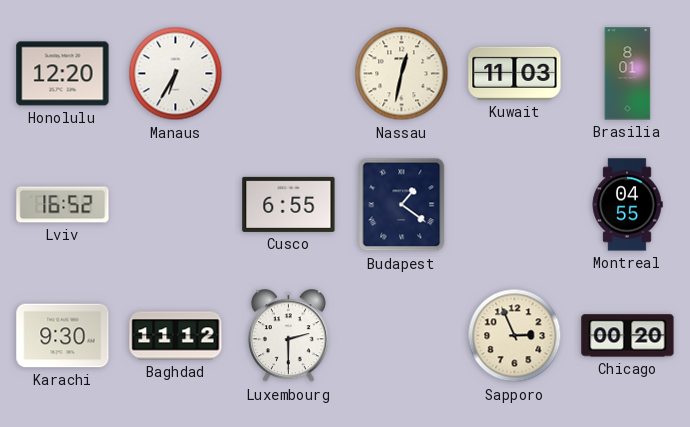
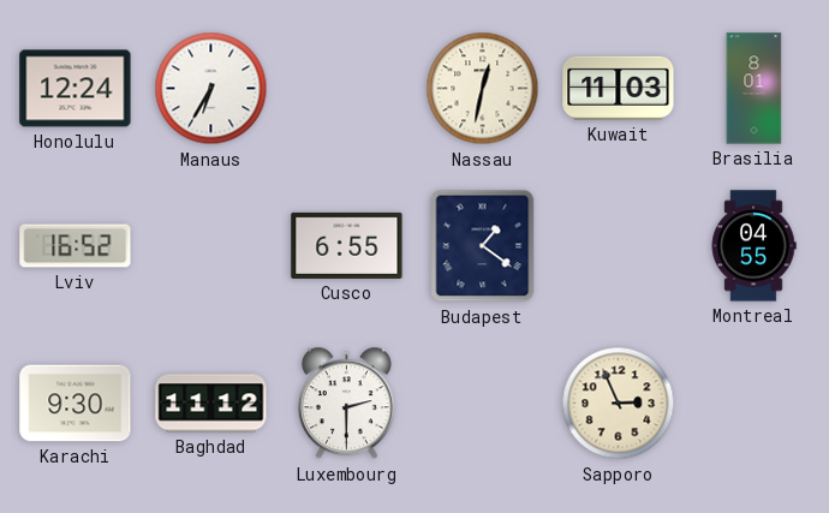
Honolulu: 12:20 -> 12:24
Chicago: 00:20 -> none
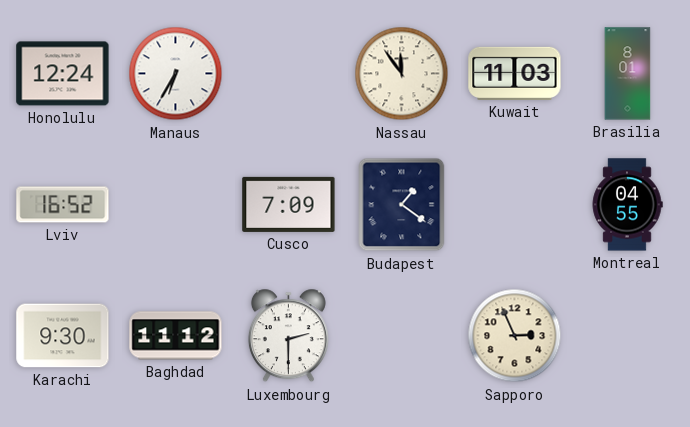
Nassau: 12:32 -> 11:54
Cusco: 6:55 -> 7:09
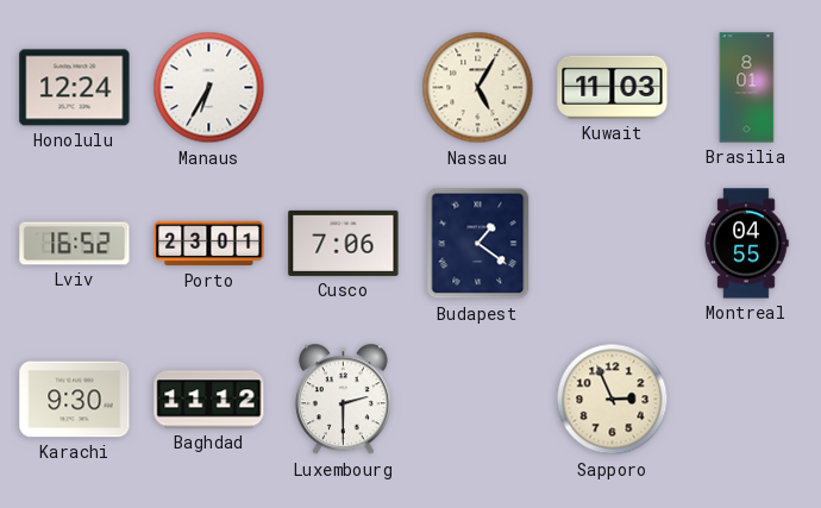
Nassau: 11:54 -> 5:05
Porto: none -> 23:01
Cusco: 7:09 -> 7:06
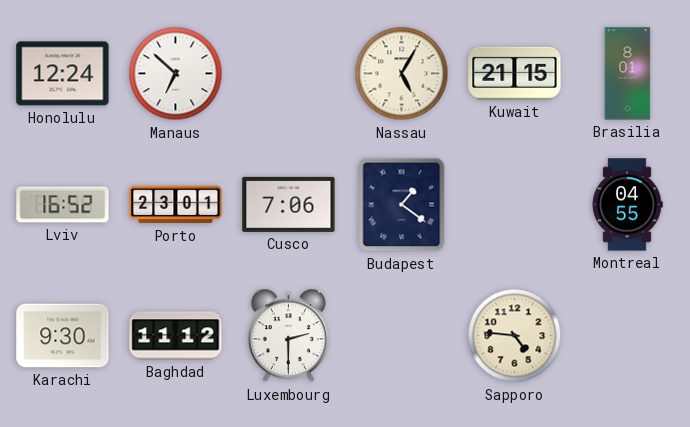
Manaus: 6:35 -> 6:52
Kuwait: 11:03 -> 21:15
Sapporo: 2:56 -> 4:46
